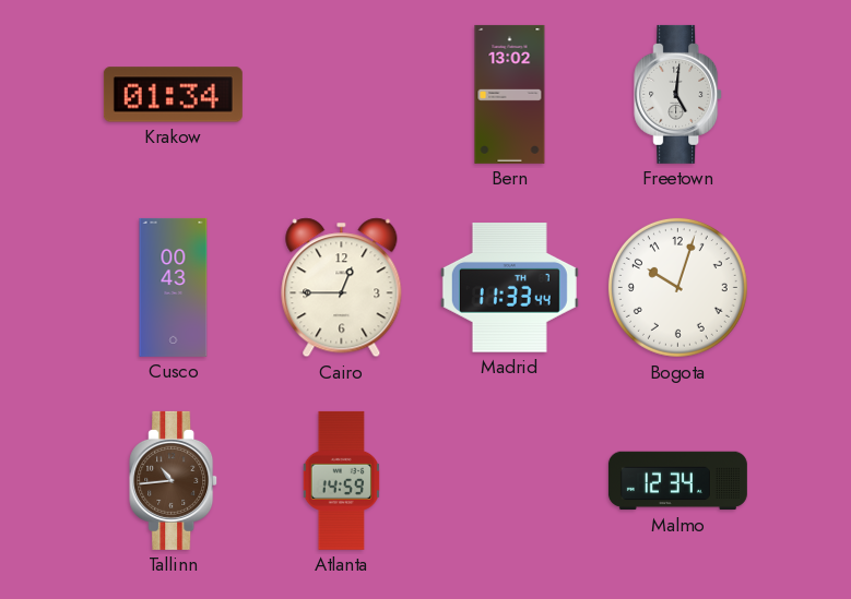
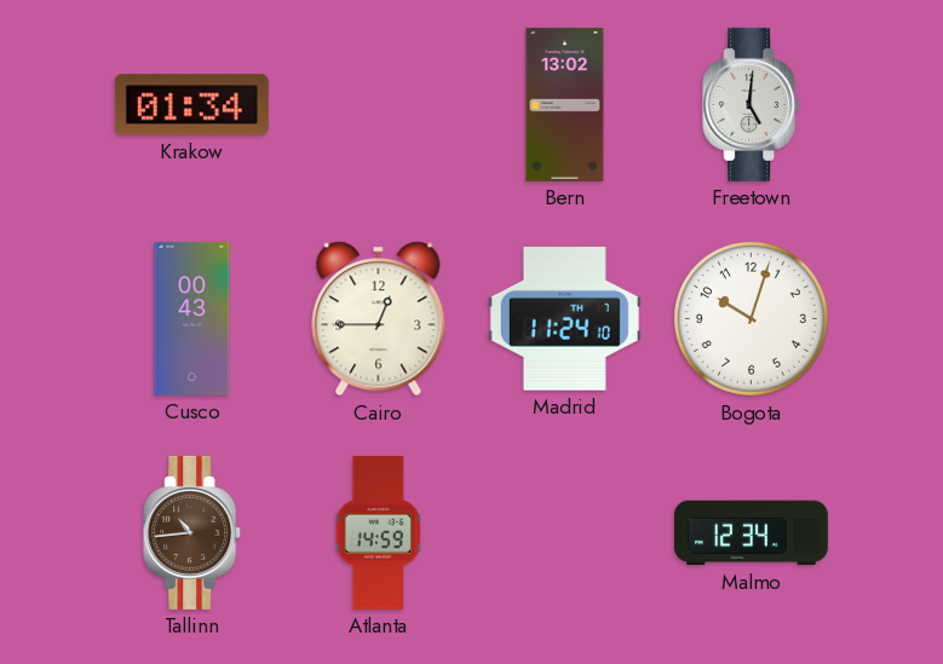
Madrid: 11:33 -> 11:24
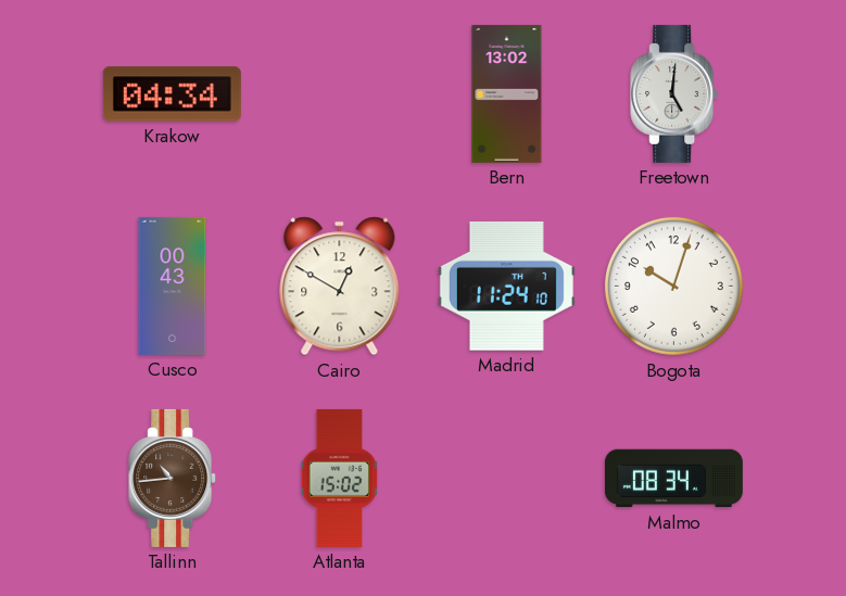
Krakow: 01:34 -> 04:34
Cairo: 12:45 -> 12:50
Atlanta: 14:59 -> 15:02
Malmo: 12:34 -> 08:34
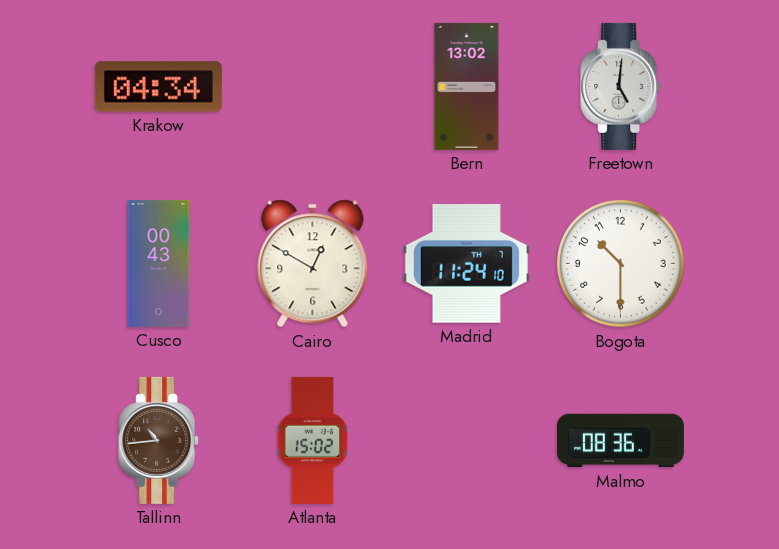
Bogota: 10:03 -> 10:30
Malmo: 08:34 -> 08:36
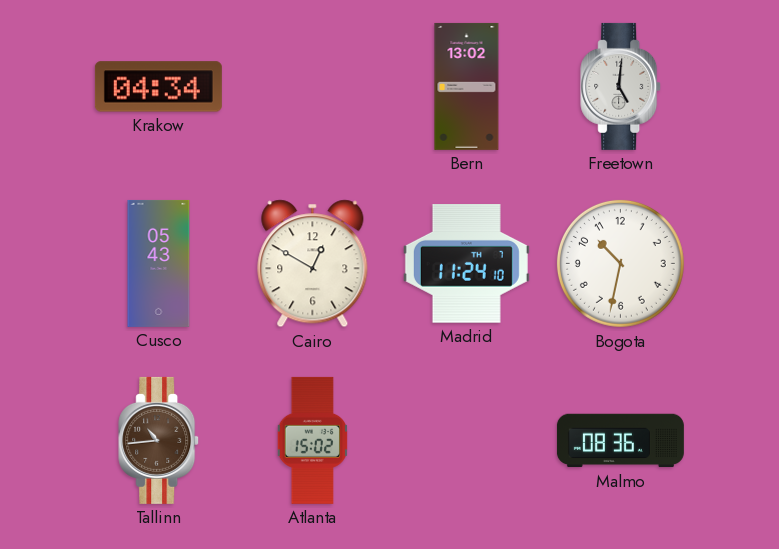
Cusco: 00:43 -> 05:43
Bogota: 10:30 -> 10:32
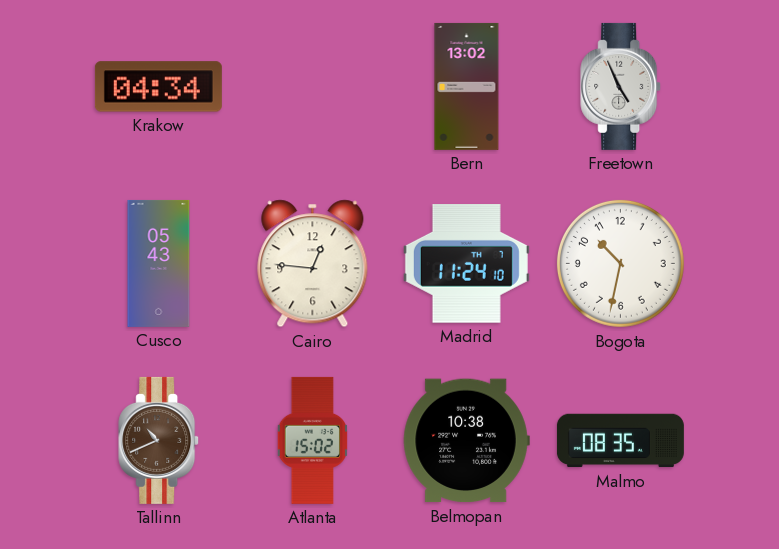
Freetown: 5:01 -> 4:56
Cairo: 12:50 -> 12:46
Tallinn: 10:44 -> 10:41
Belmopan: none -> 10:38
Malmo: 08:36 -> 08:35
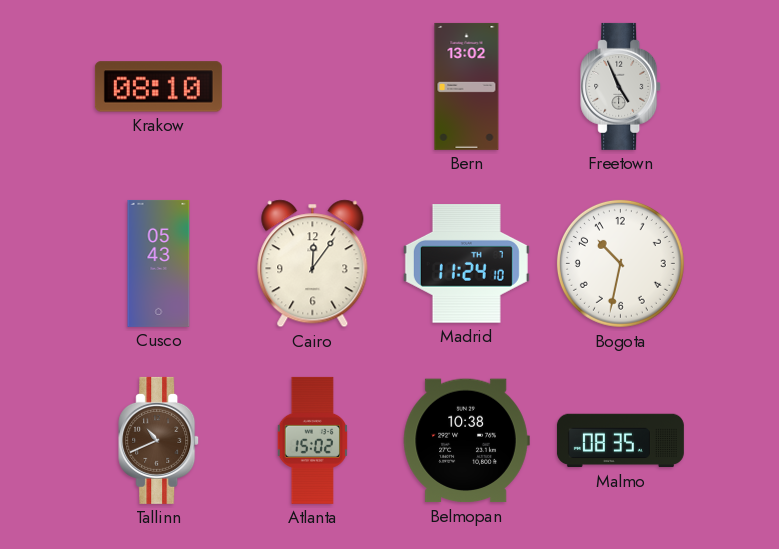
Krakow: 04:34 -> 08:10
Cairo: 12:46 -> 12:06
